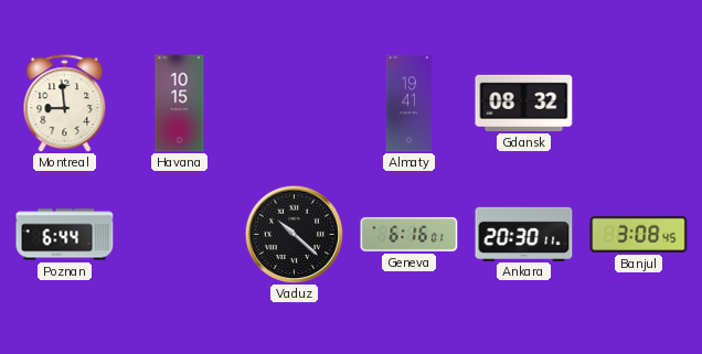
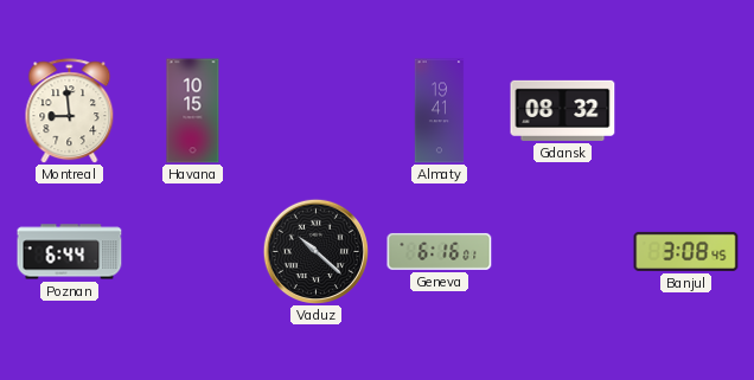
Ankara: 20:30 -> none
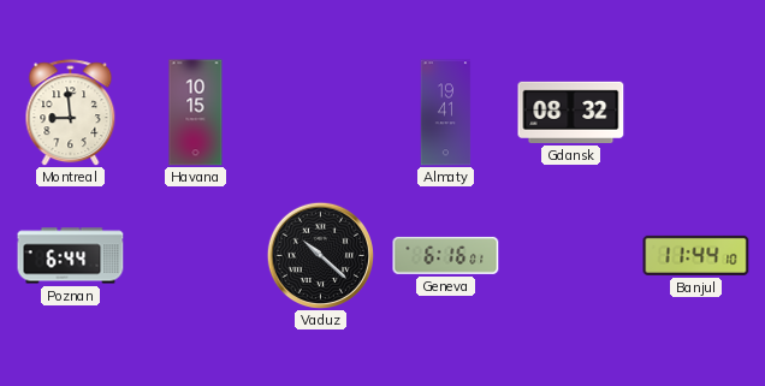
Banjul: 3:08 -> 11:44
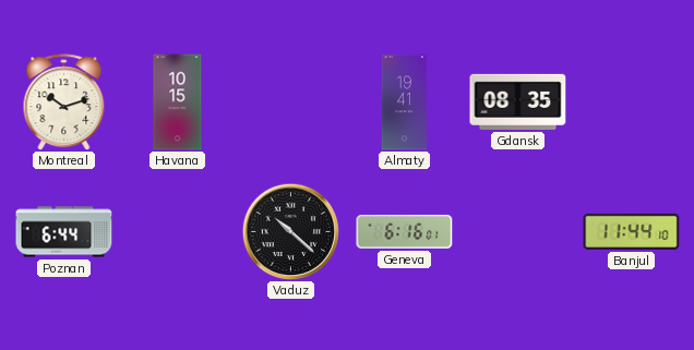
Montreal: 8:59 -> 10:12
Gdansk: 08:32 -> 08:35
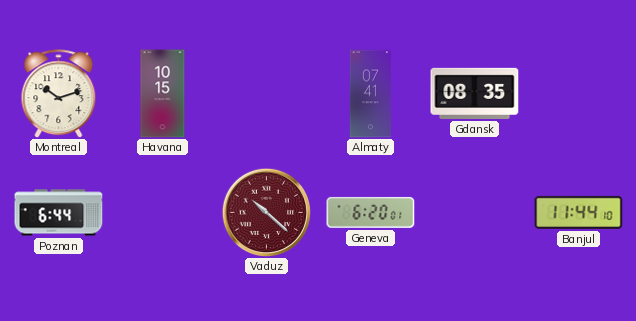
Almaty: 19:41 -> 07:41
Vaduz dial: black -> burgundy
Geneva: 6:16 -> 6:20
